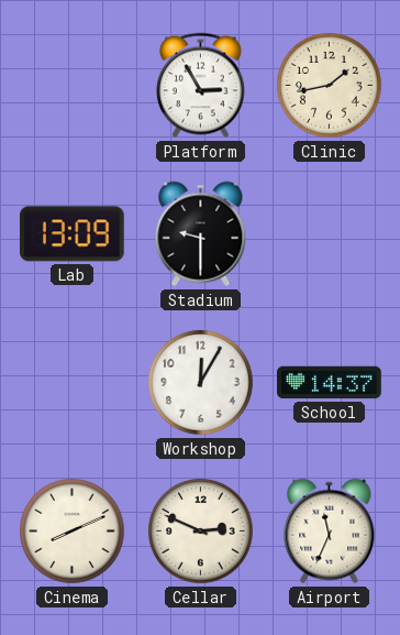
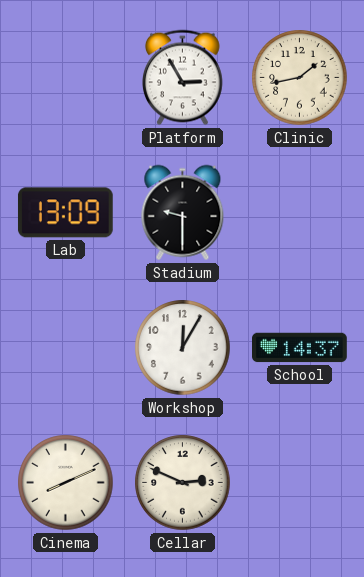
Airport: 11:34 -> none
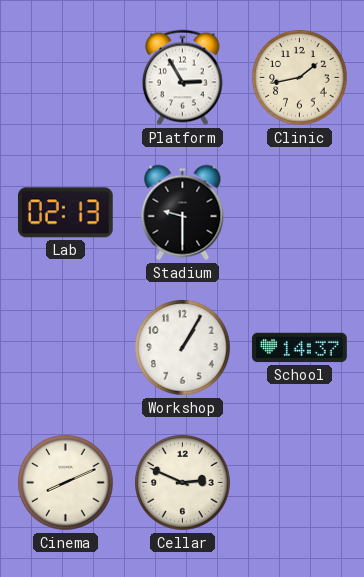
Lab: 13:09 -> 02:13
Workshop: 12:05 -> 1:05
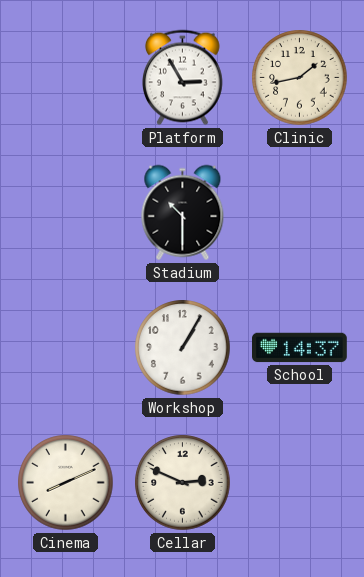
Lab: 02:13 -> none
Stadium: 9:30 -> 10:30
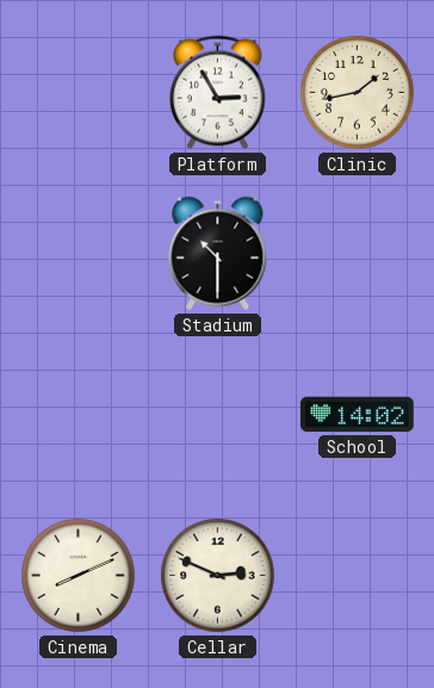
Workshop: 1:05 -> none
School: 14:37 -> 14:02
